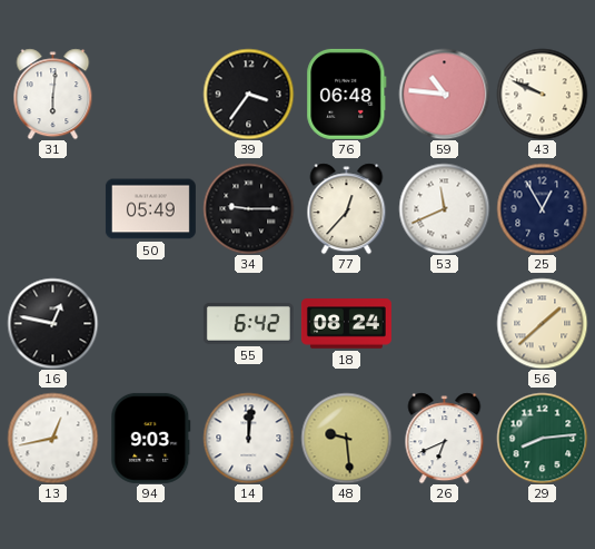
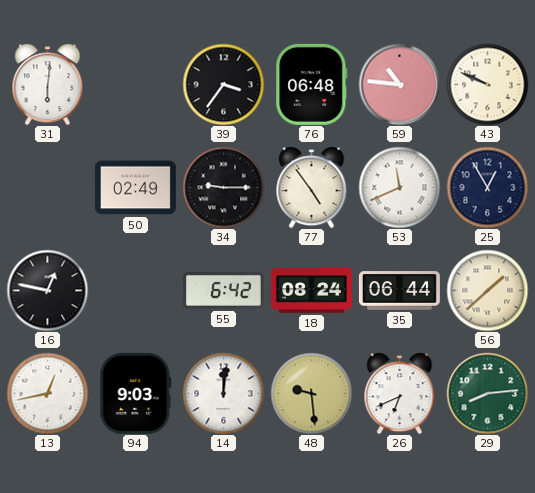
50: 05:49 -> 02:49
77: 12:37 -> 4:54
35: none -> 06:44
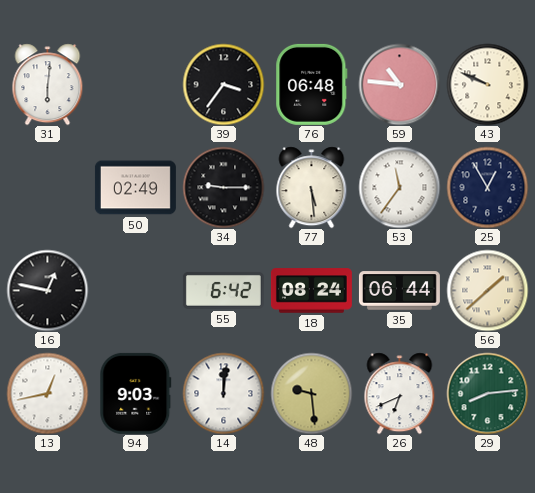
77: 4:54 -> 5:29
53: 11:41 -> 11:36
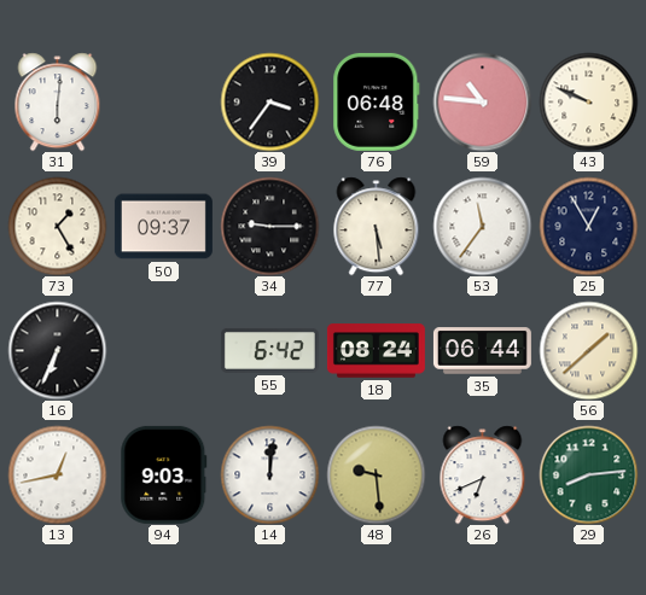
73: none -> 1:25
50: 02:49 -> 09:37
16: 12:47 -> 6:34
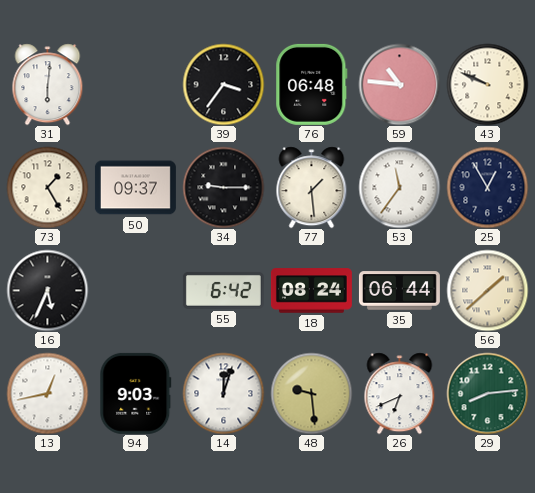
77: 5:29 -> 1:29
16: 6:34 -> 5:34
14: 12:01 -> 12:03
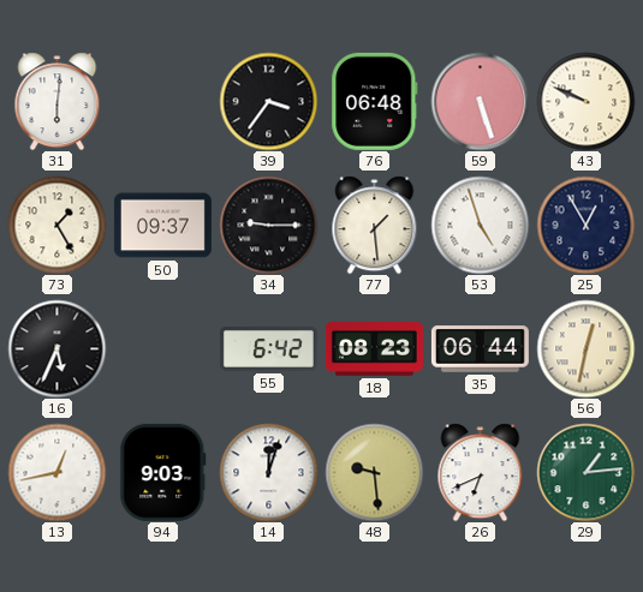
59: 10:46 -> 5:27
53: 11:36 -> 4:57
18: 08:24 -> 08:23
56: 1:38 -> 12:32
29: 8:14 -> 1:14
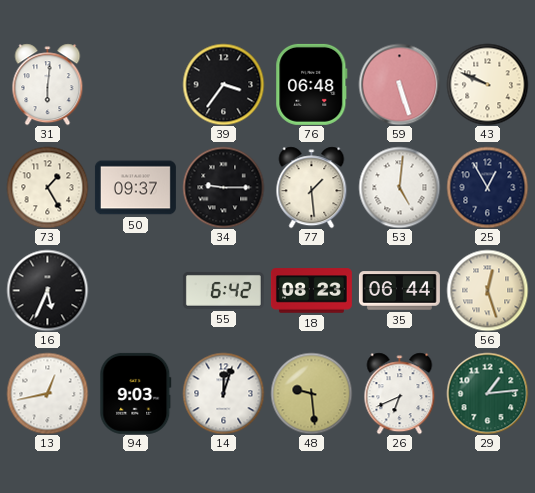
53: 4:57 -> 5:01
56: 12:32 -> 12:27
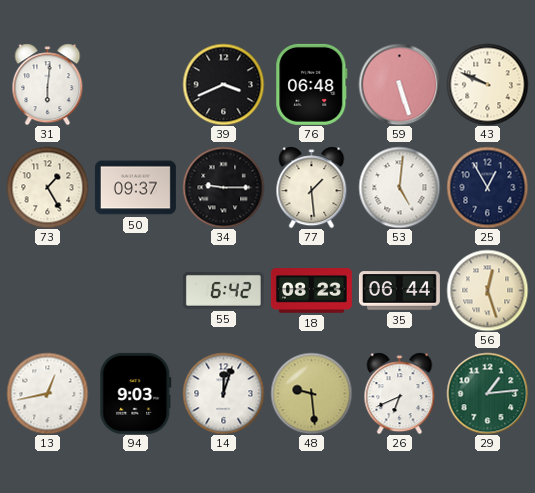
39: 3:36 -> 3:41
16: 5:34 -> none
